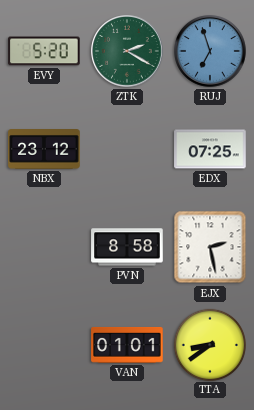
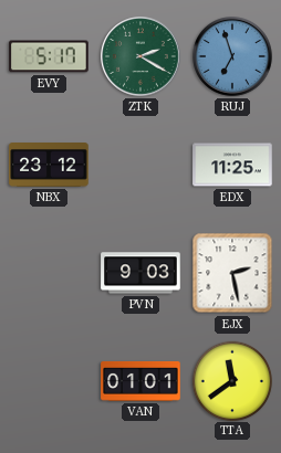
EVY: 5:20 -> 5:17
EDX: 07:25 -> 11:25
PVN: 8:58 -> 9:03
TTA: 8:39 -> 11:39
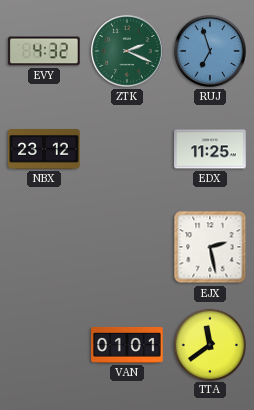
EVY: 5:17 -> 4:32
ZTK: 2:20 -> 2:19
PVN: 9:03 -> none
